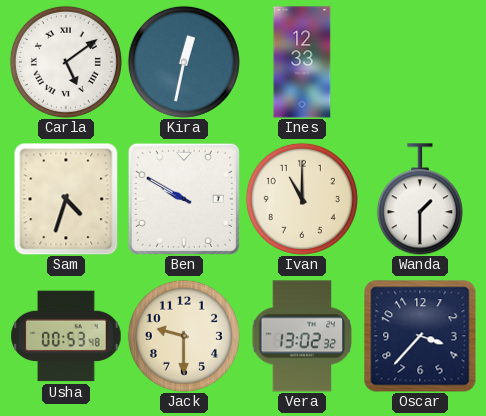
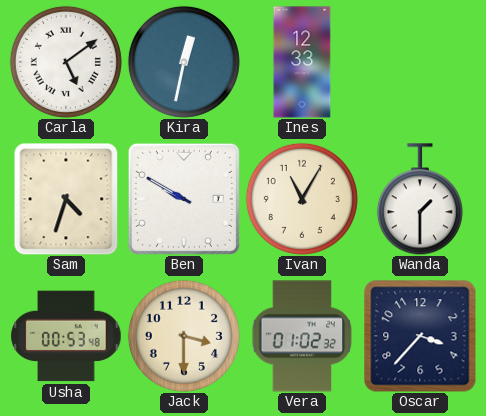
Ivan: 11:00 -> 11:05
Jack: 9:30 -> 3:30
Vera: 13:02 -> 01:02
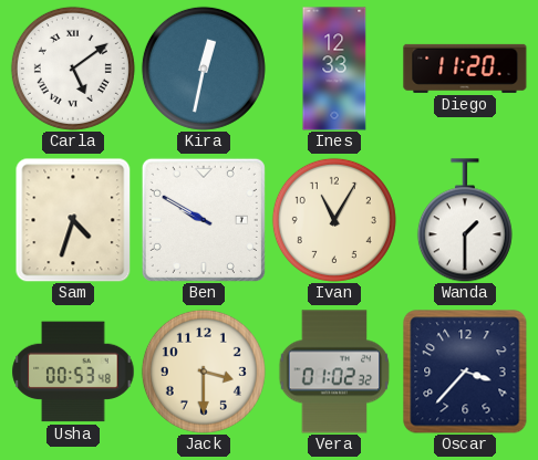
Diego: none -> 11:20
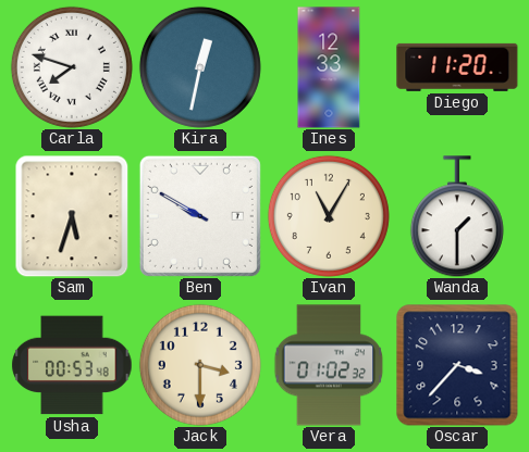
Carla: 5:09 -> 7:48
Sam: 4:33 -> 5:33
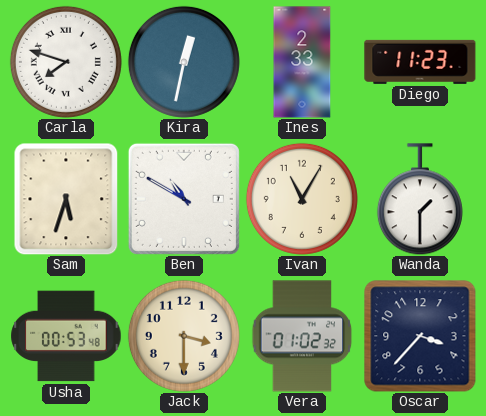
Ines: 12:33 -> 2:33
Diego: 11:20 -> 11:23
Ben: 9:50 -> 10:50
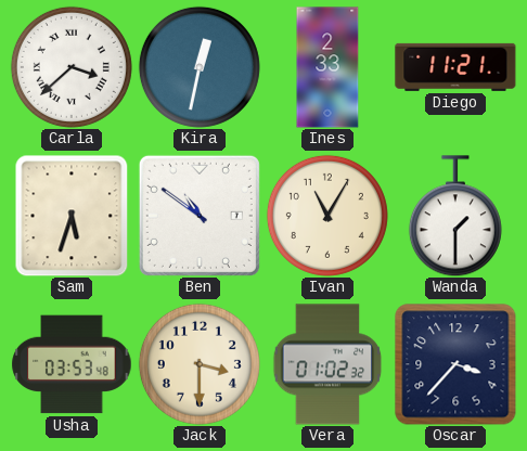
Carla: 7:48 -> 3:38
Diego: 11:23 -> 11:21
Ben: 10:50 -> 10:51
Usha: 00:53 -> 03:53
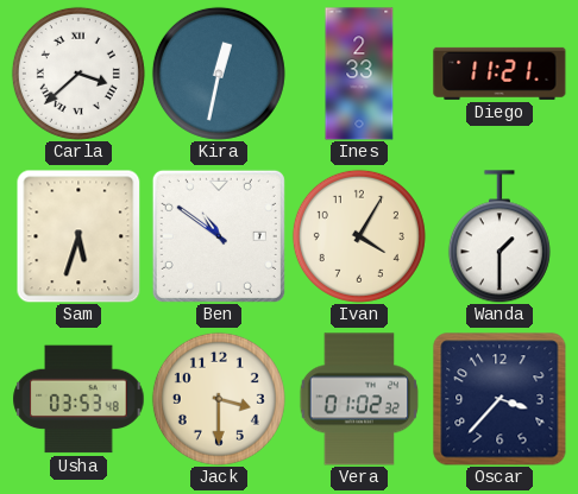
Ivan: 11:05 -> 4:05
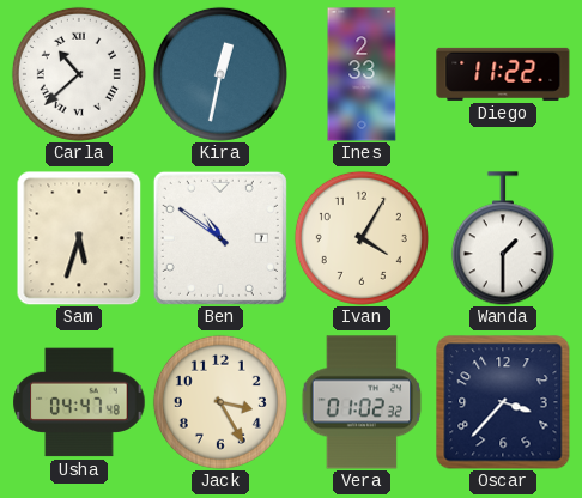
Carla: 3:38 -> 10:38
Diego: 11:21 -> 11:22
Usha: 03:53 -> 04:47
Jack: 3:30 -> 3:25
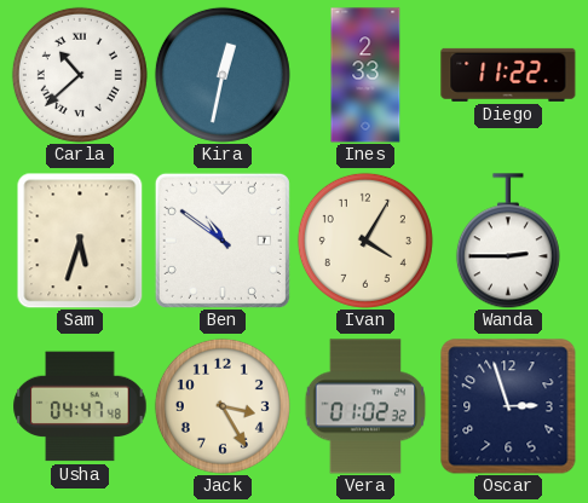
Wanda: 1:30 -> 2:45
Oscar: 3:37 -> 2:57
